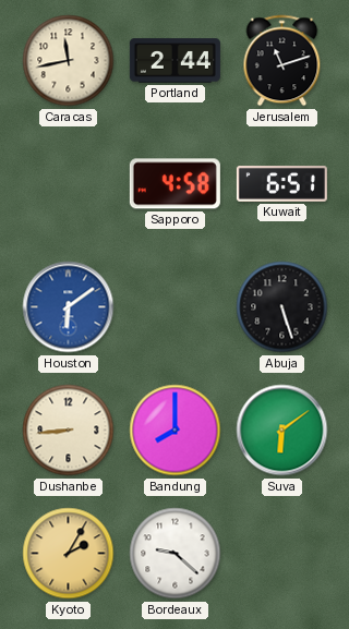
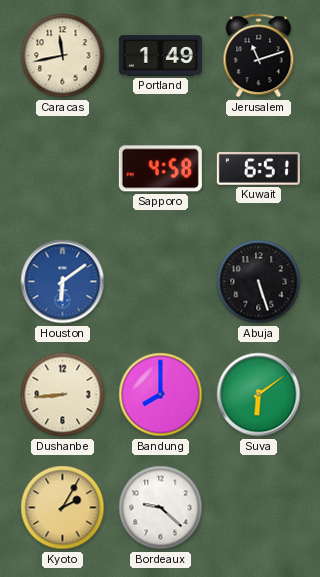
Portland: 2:44 -> 1:49
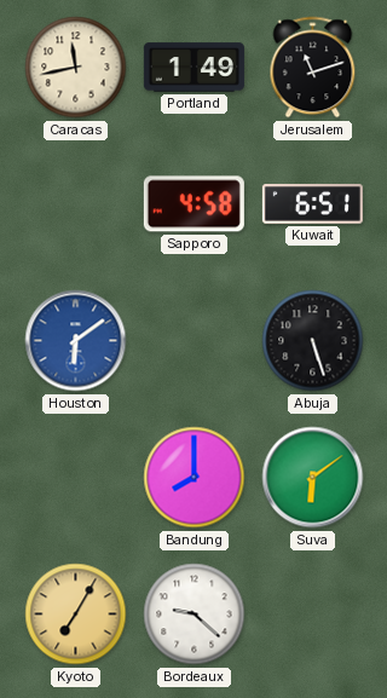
Dushanbe: 8:44 -> none
Kyoto: 2:05 -> 7:05
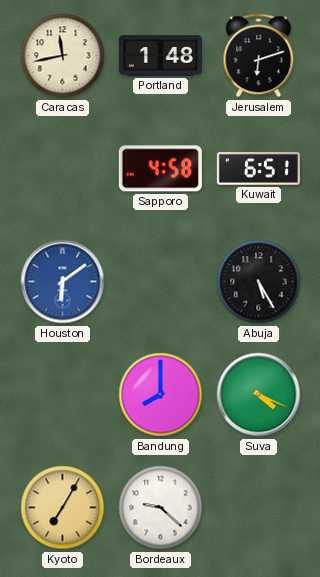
Portland: 1:49 -> 1:48
Jerusalem: 11:12 -> 6:12
Abuja: 5:27 -> 5:25
Suva: 6:09 -> 4:19
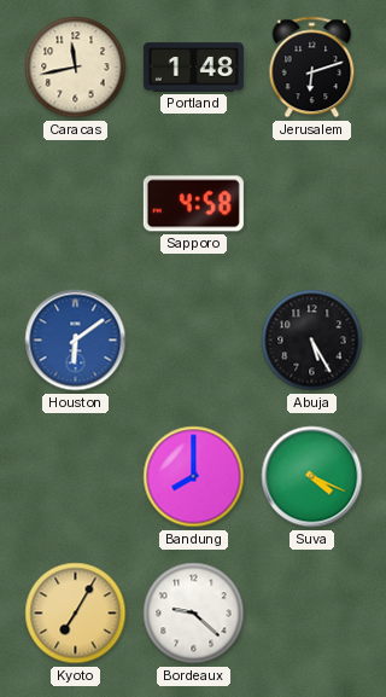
Kuwait: 6:51 -> none
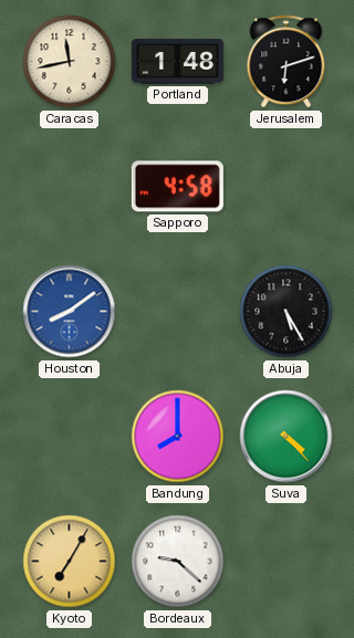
Houston: 6:09 -> 8:09
Suva: 4:19 -> 4:23
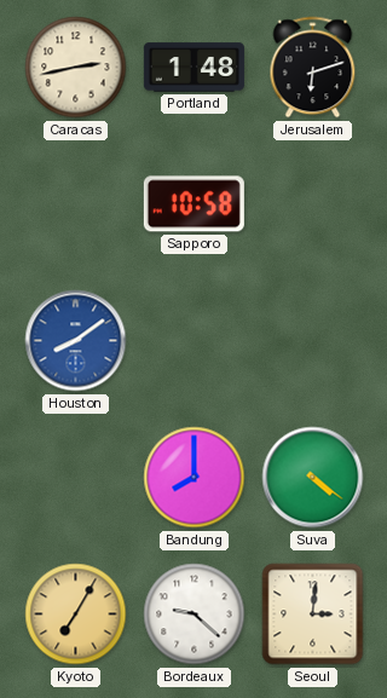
Caracas: 11:43 -> 2:43
Sapporo: 4:58 -> 10:58
Abuja: 5:25 -> none
Suva: 4:23 -> 4:21
Seoul: none -> 3:01
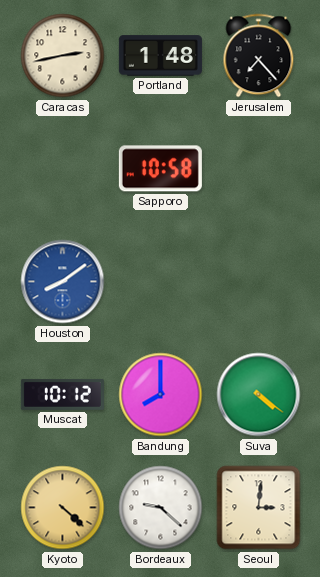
Jerusalem: 6:12 -> 7:23
Muscat: none -> 10:12
Kyoto: 7:05 -> 4:22
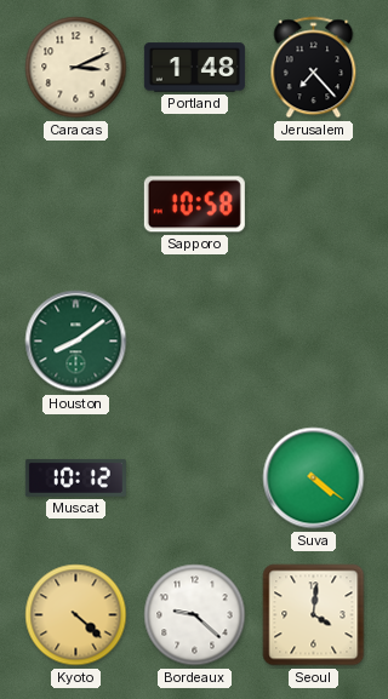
Caracas: 2:43 -> 3:11
Houston dial: blue -> green
Bandung: 8:00 -> none
Seoul: 3:01 -> 4:01
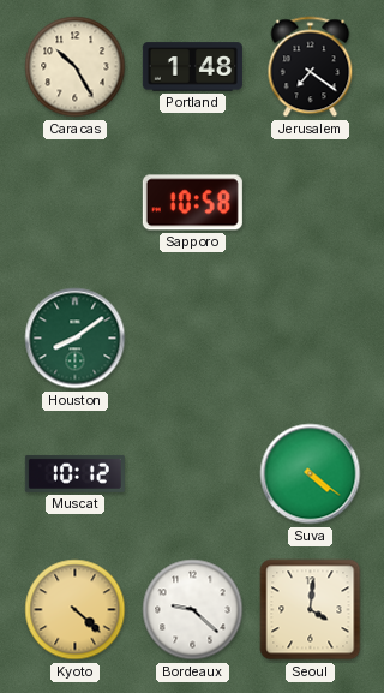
Caracas: 3:11 -> 10:25
Jerusalem: 7:23 -> 7:21
